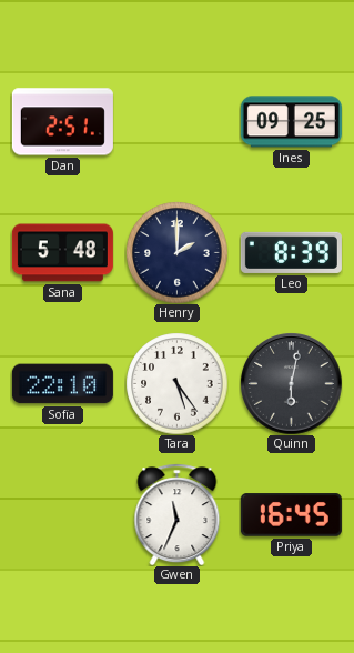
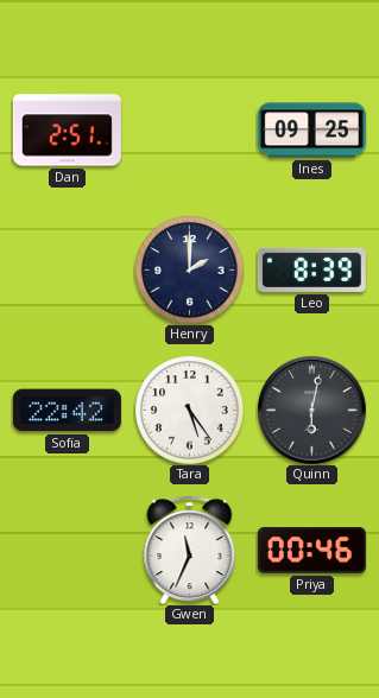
Sana: 5:48 -> none
Sofia: 22:10 -> 22:42
Priya: 16:45 -> 00:46
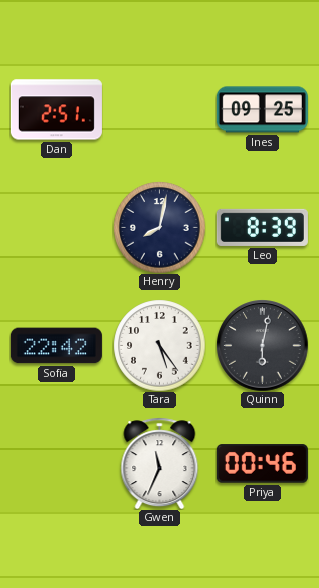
Henry: 2:00 -> 8:02
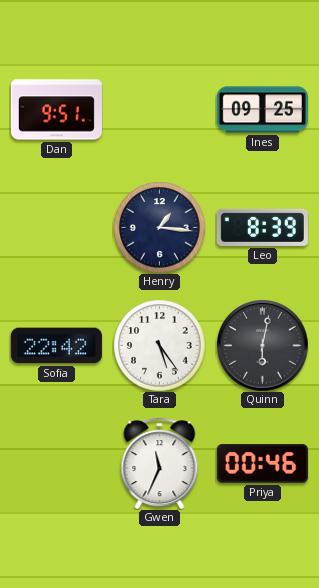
Dan: 2:51 -> 9:51
Henry: 8:02 -> 1:16
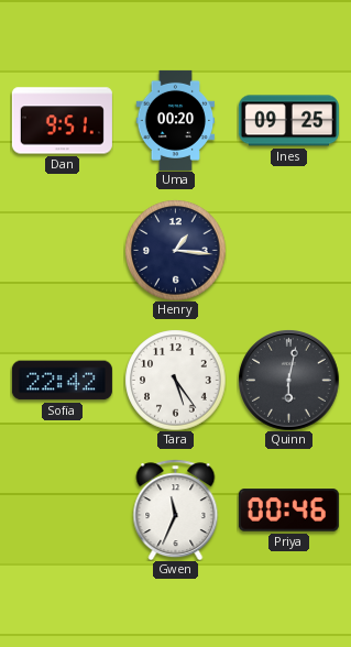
Uma: none -> 00:20
Leo: 8:39 -> none
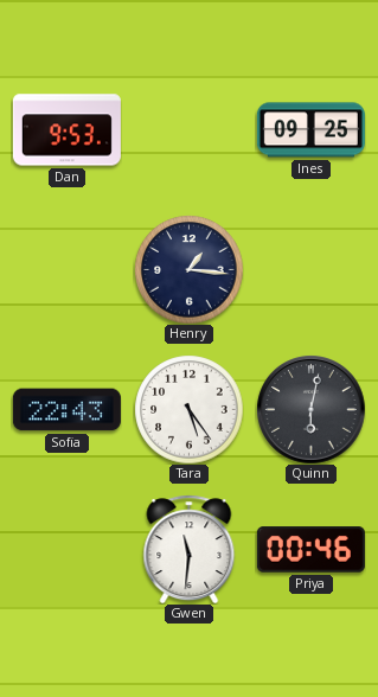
Dan: 9:51 -> 9:53
Uma: 00:20 -> none
Sofia: 22:42 -> 22:43
Gwen: 11:34 -> 11:31
